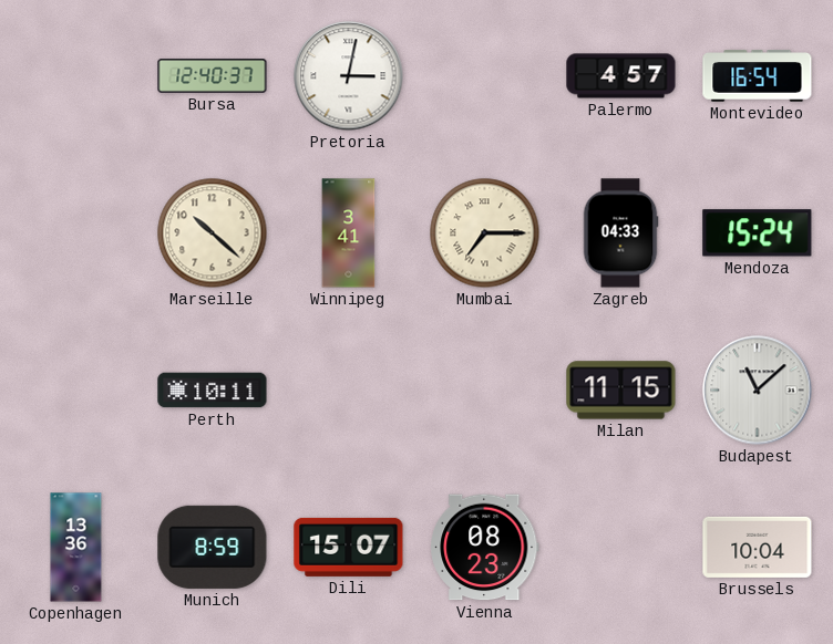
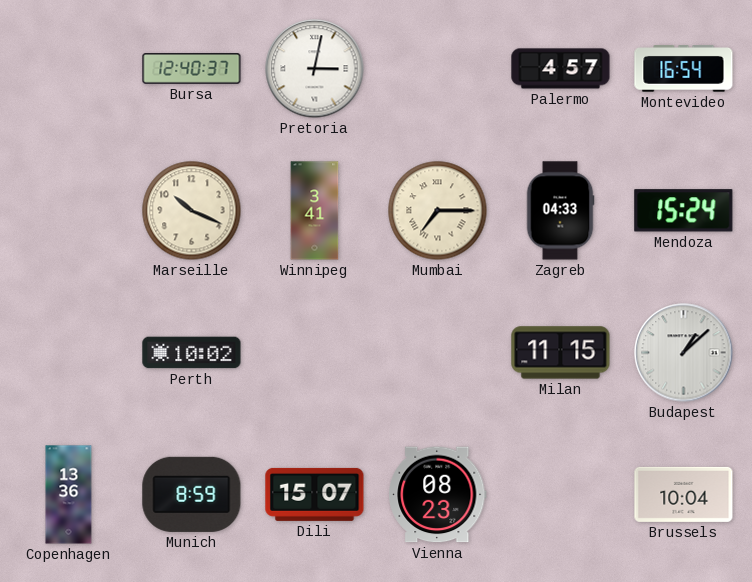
Marseille: 10:22 -> 10:19
Perth: 10:11 -> 10:02
Budapest: 11:08 -> 1:08
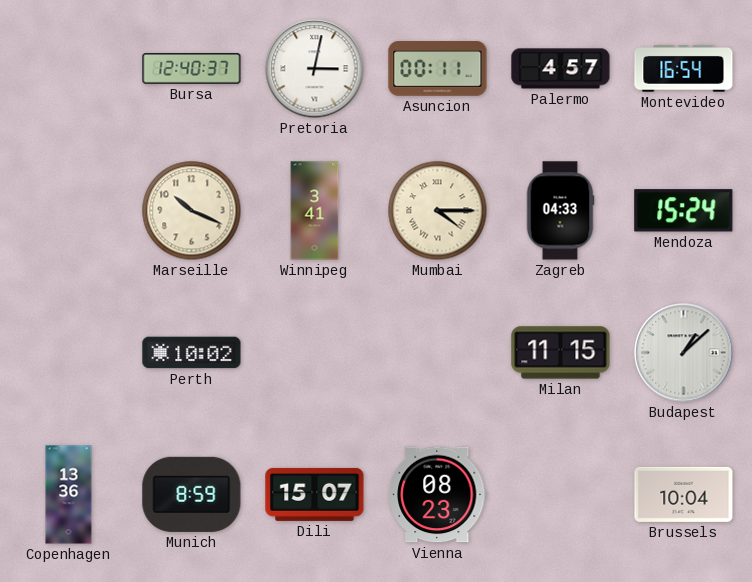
Asuncion: none -> 00:11
Mumbai: 7:15 -> 4:15
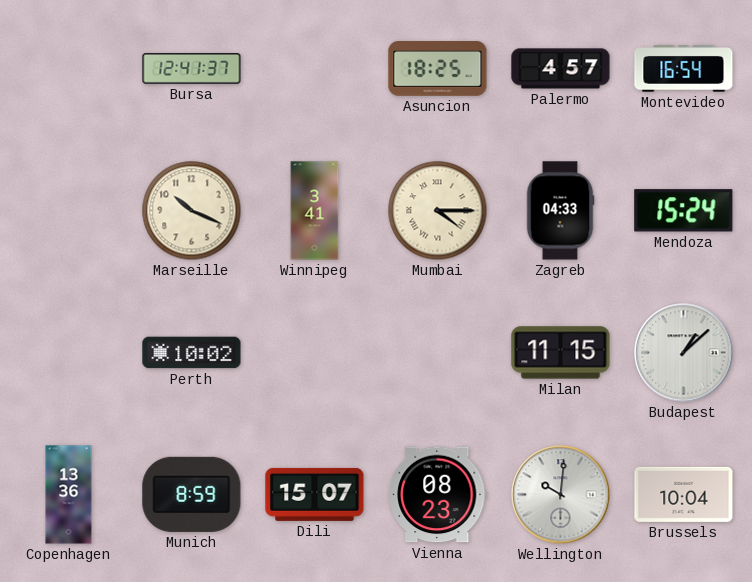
Bursa: 12:40 -> 12:41
Pretoria: 3:02 -> none
Asuncion: 00:11 -> 18:25
Wellington: none -> 10:01
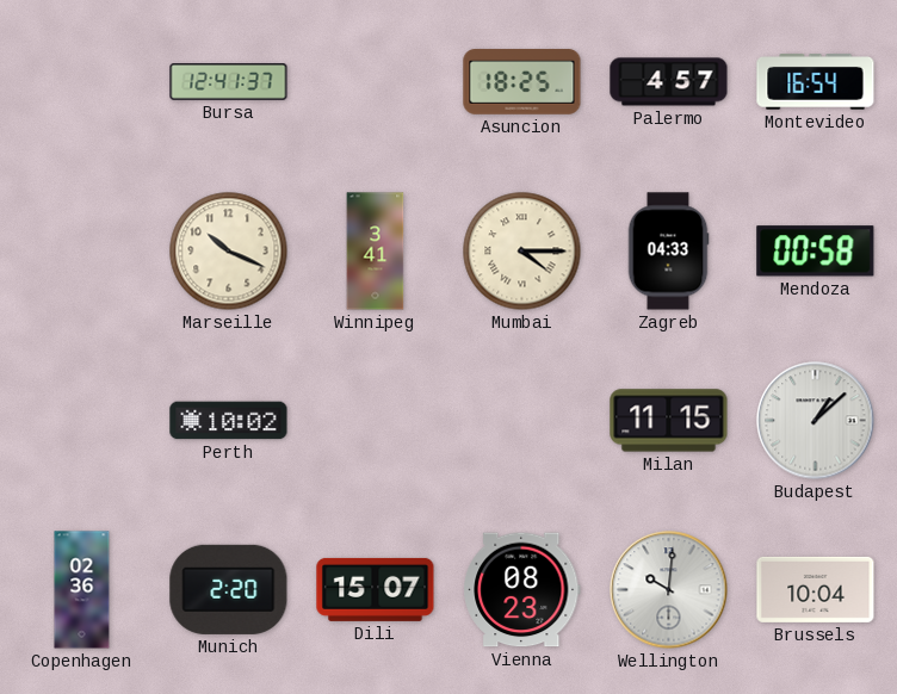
Mendoza: 15:24 -> 00:58
Copenhagen: 13:36 -> 02:36
Munich: 8:59 -> 2:20
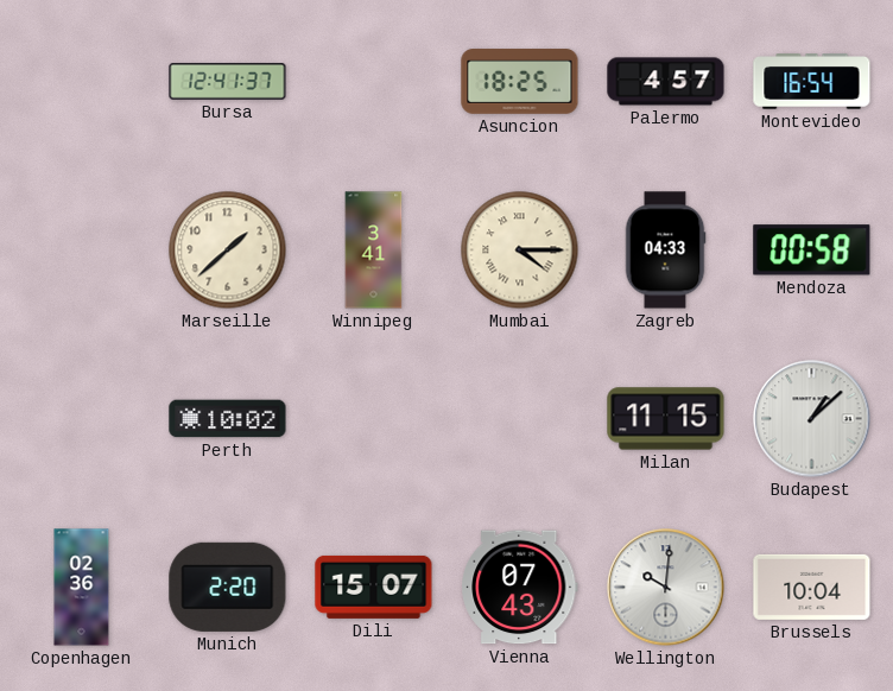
Marseille: 10:19 -> 1:38
Vienna: 08:23 -> 07:43
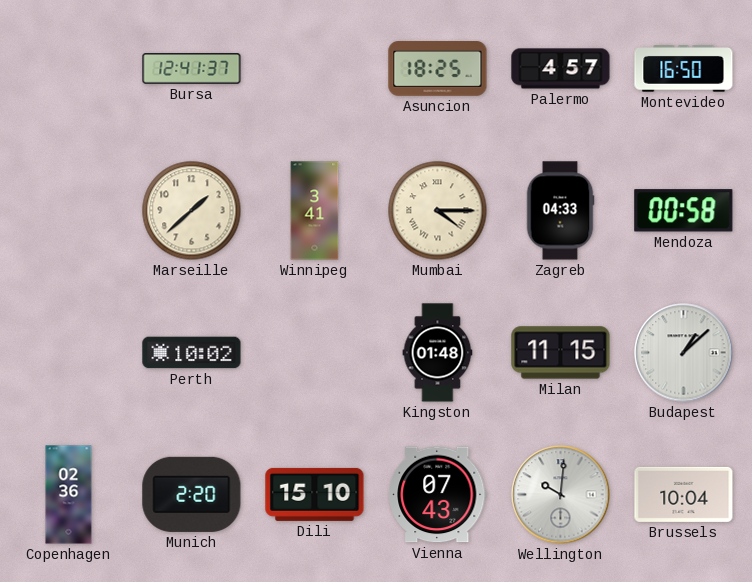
Montevideo: 16:54 -> 16:50
Kingston: none -> 01:48
Dili: 15:07 -> 15:10
